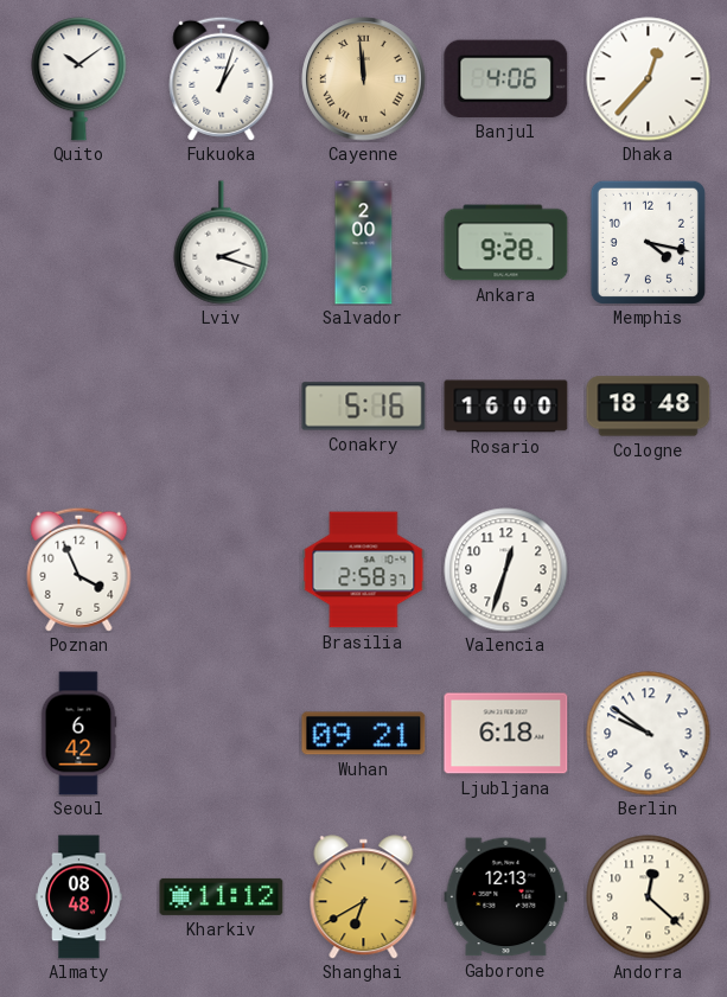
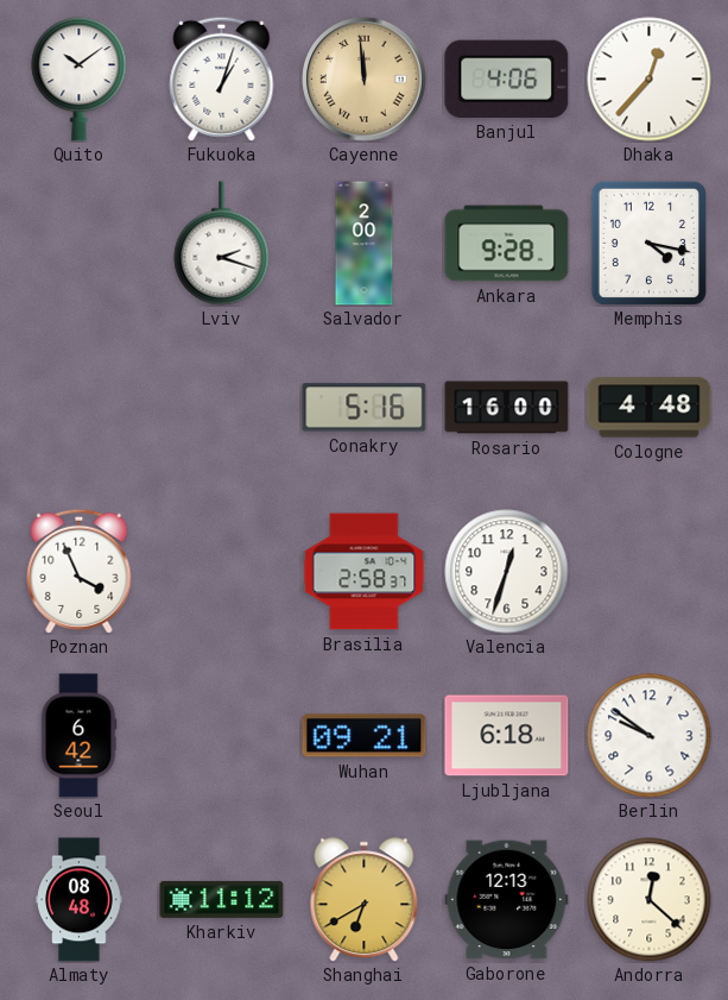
Cologne: 18:48 -> 4:48
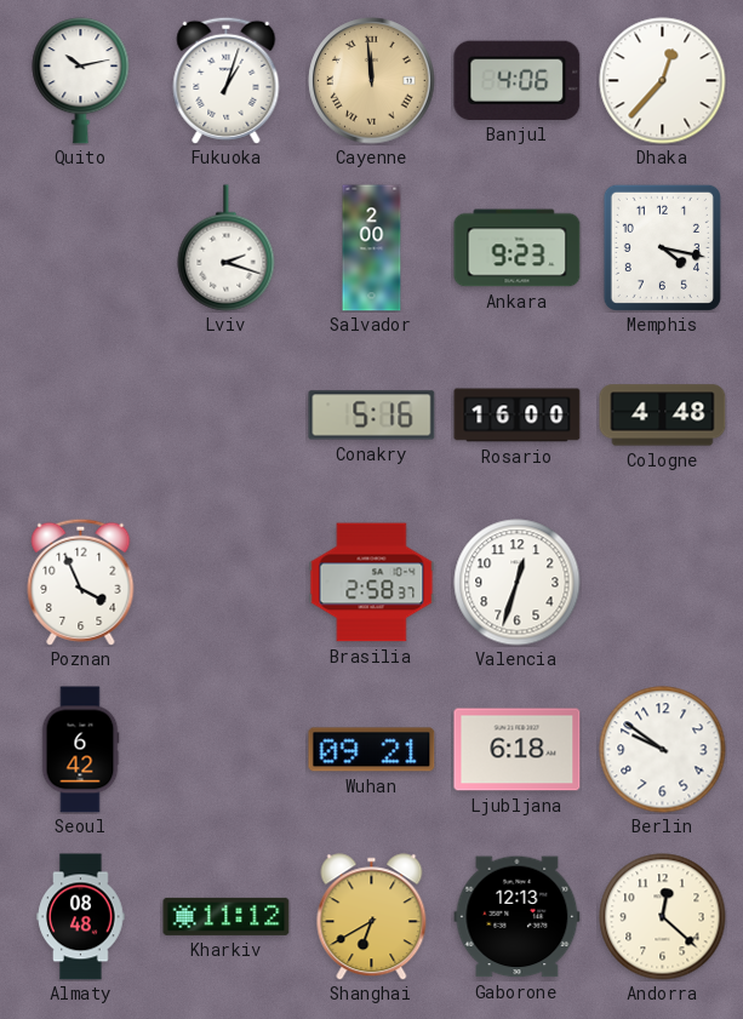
Quito: 10:09 -> 10:13
Ankara: 9:28 -> 9:23
